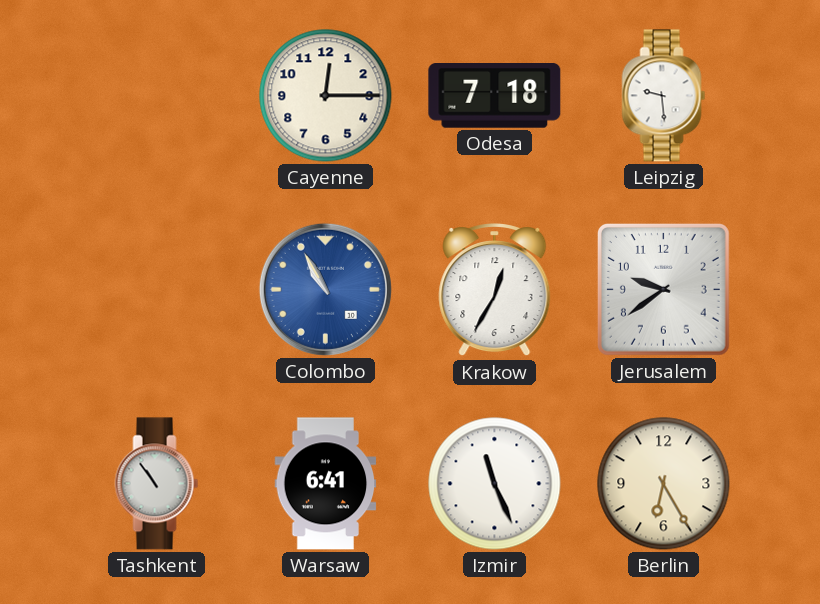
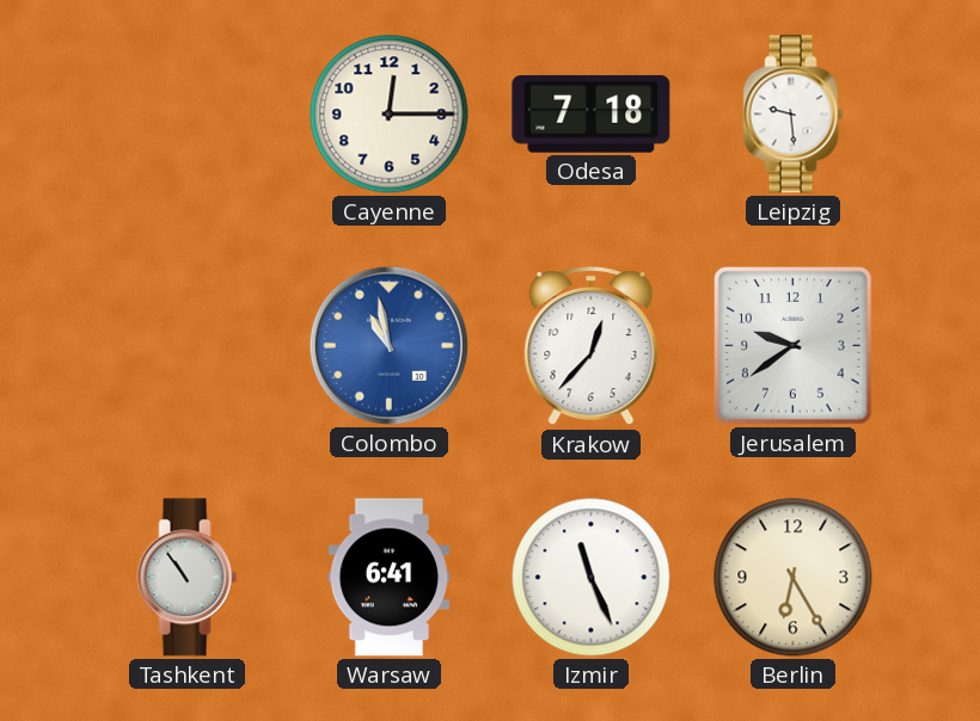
Colombo: 10:55 -> 10:58
Krakow: 12:35 -> 12:37
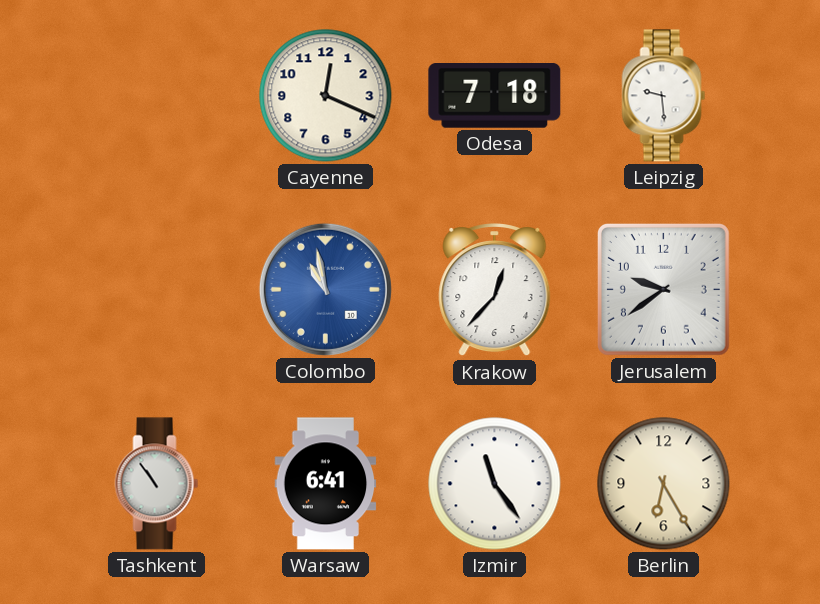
Cayenne: 12:15 -> 12:19
Izmir: 11:26 -> 11:24
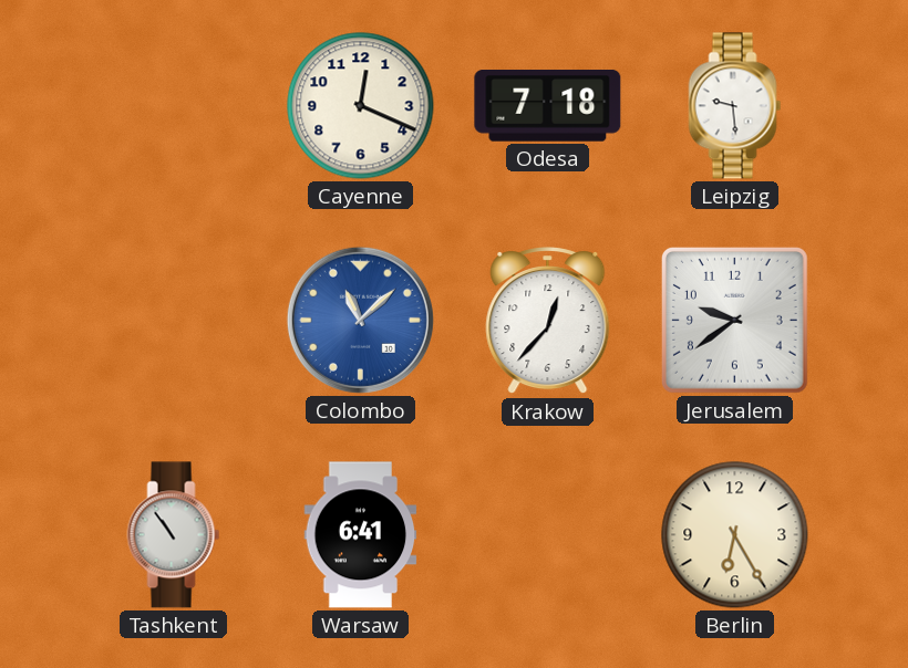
Colombo: 10:58 -> 11:08
Izmir: 11:24 -> none
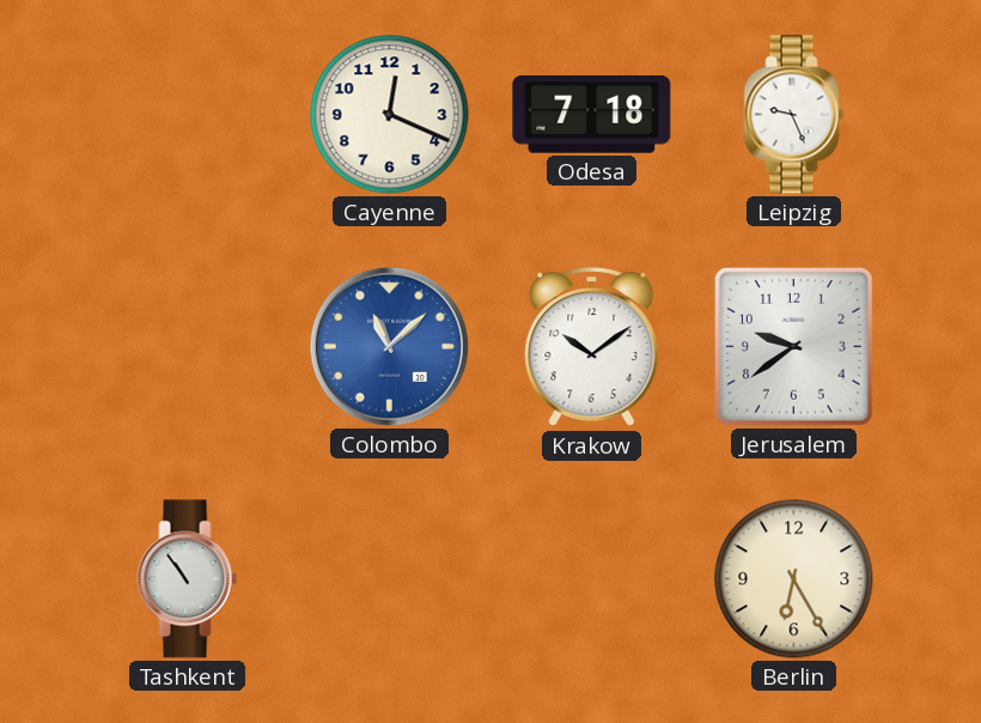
Leipzig: 9:29 -> 9:26
Krakow: 12:37 -> 10:09
Warsaw: 6:41 -> none
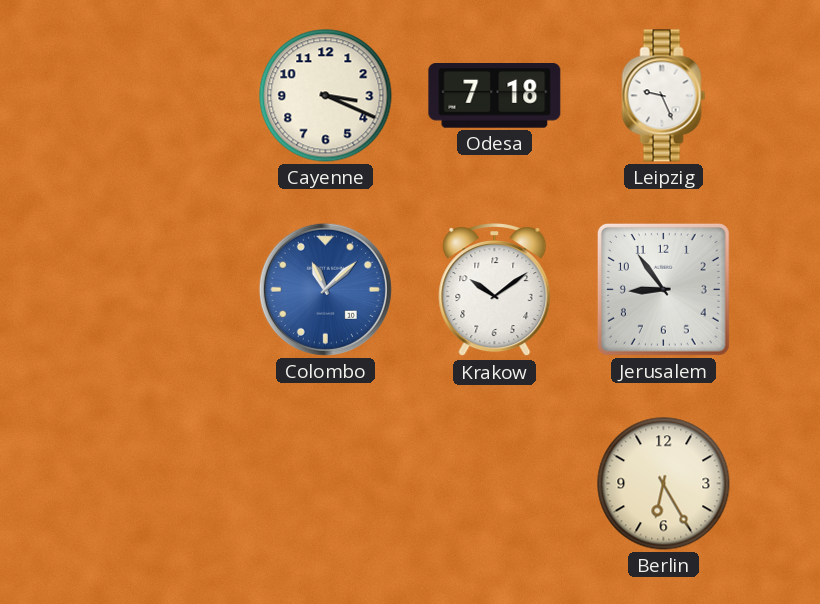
Cayenne: 12:19 -> 3:19
Jerusalem: 9:39 -> 8:54
Tashkent: 10:54 -> none
